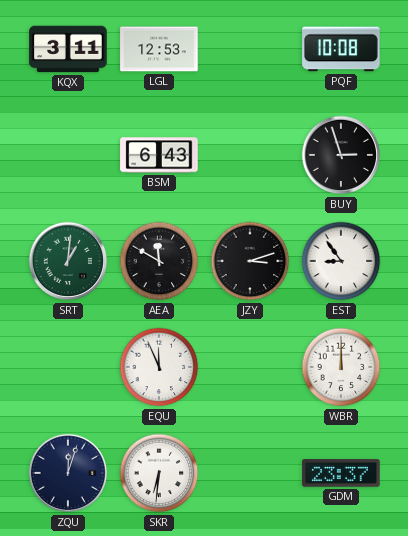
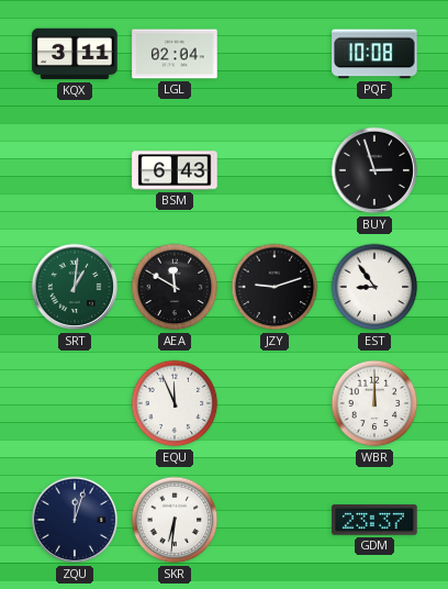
LGL: 12:53 -> 02:04
JZY: 3:12 -> 9:12
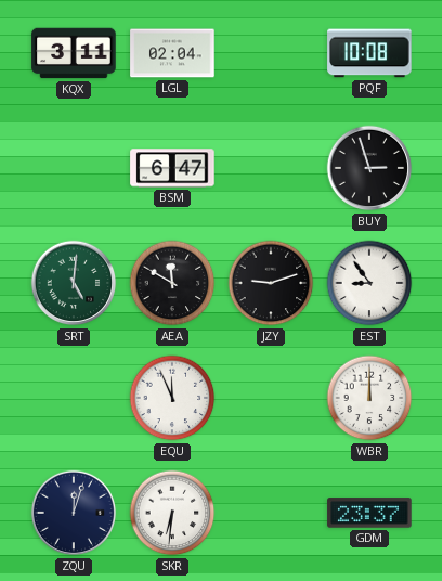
BSM: 6:43 -> 6:47
SRT: 1:01 -> 5:01
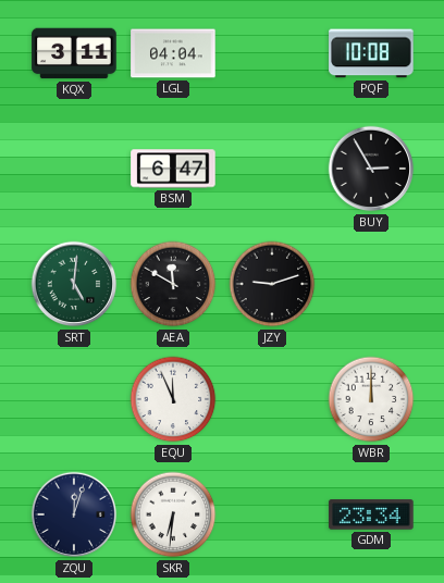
LGL: 02:04 -> 04:04
BUY: 2:57 -> 2:55
EST: 8:54 -> none
GDM: 23:37 -> 23:34
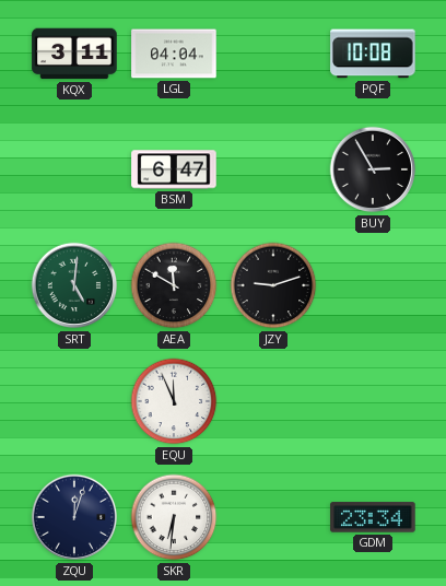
WBR: 12:00 -> none
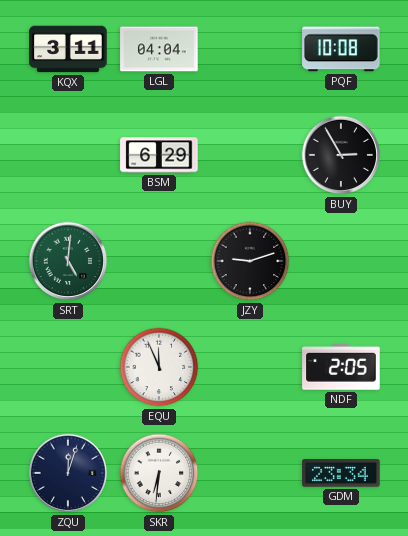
BSM: 6:47 -> 6:29
AEA: 11:50 -> none
NDF: none -> 2:05
